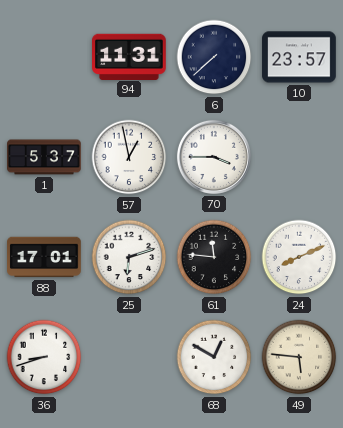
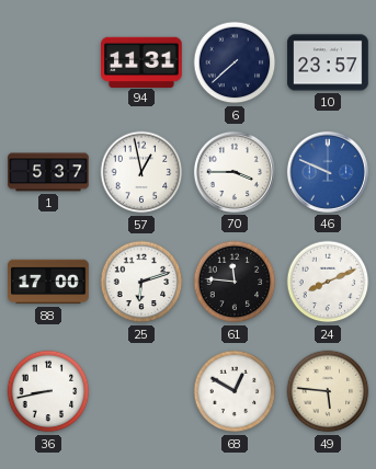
46: none -> 9:49
88: 17:01 -> 17:00
36: 8:42 -> 8:43
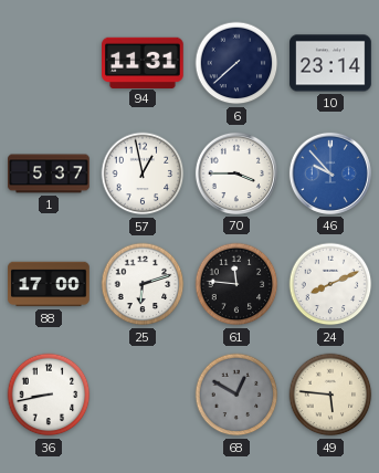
10: 23:57 -> 23:14
46: 9:49 -> 9:53
68 dial: white -> grey
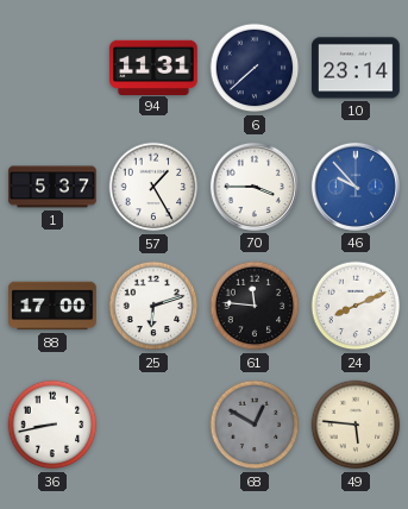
57: 12:58 -> 1:25
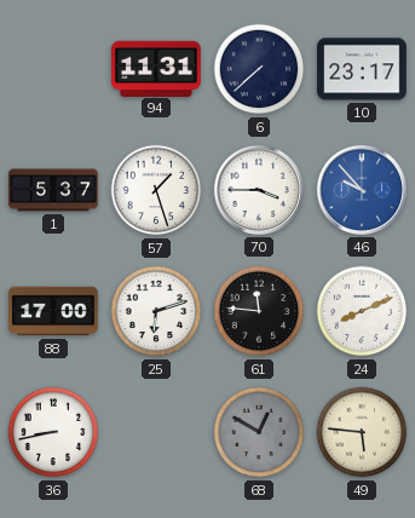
10: 23:14 -> 23:17
57: 1:25 -> 1:27
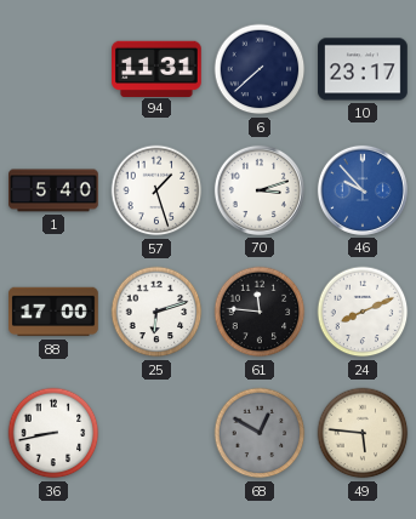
1: 5:37 -> 5:40
70: 3:45 -> 3:12
